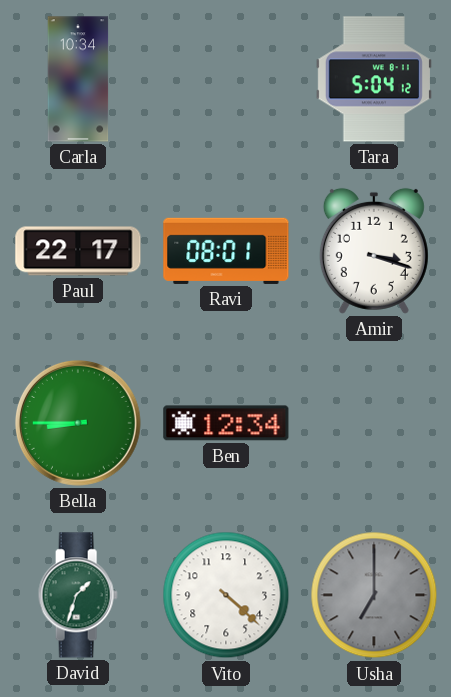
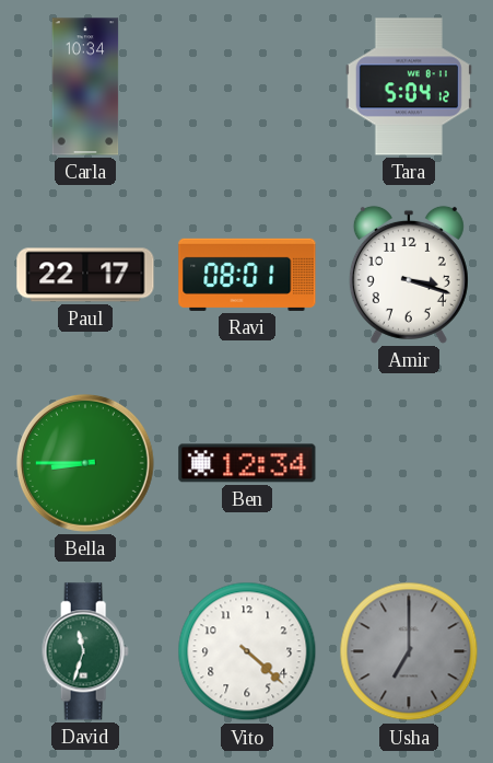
David: 1:33 -> 11:33
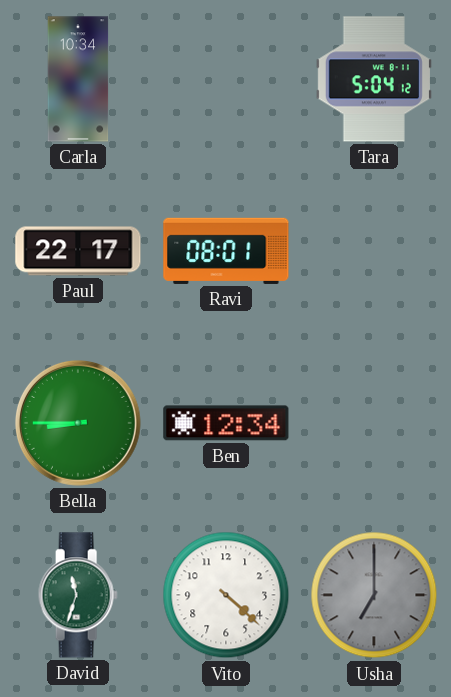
Amir: 3:18 -> none
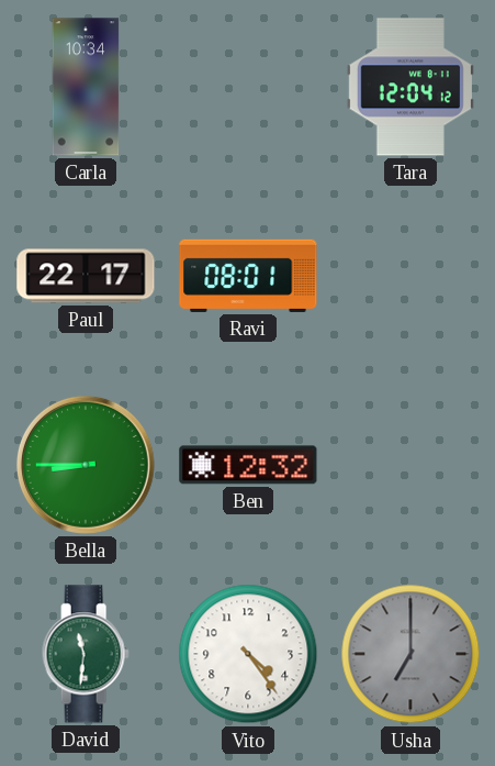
Tara: 5:04 -> 12:04
Ben: 12:34 -> 12:32
David: 11:33 -> 11:31
Vito: 4:22 -> 4:24
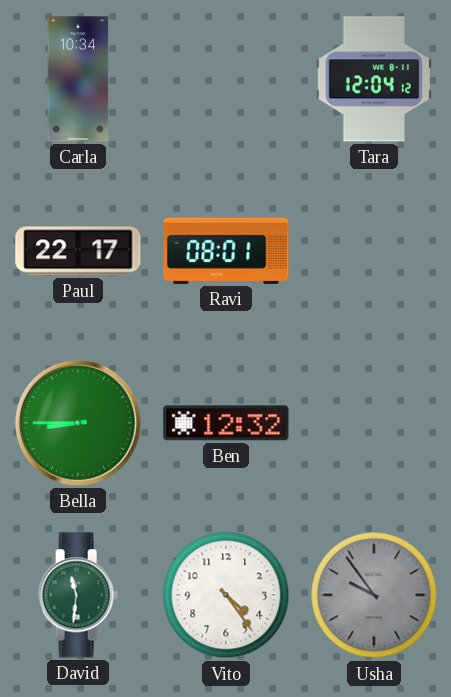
Usha: 7:00 -> 9:54
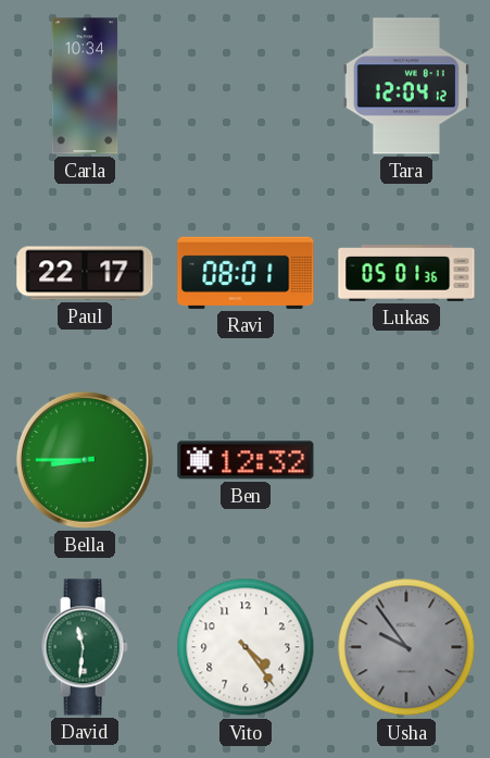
Lukas: none -> 05:01
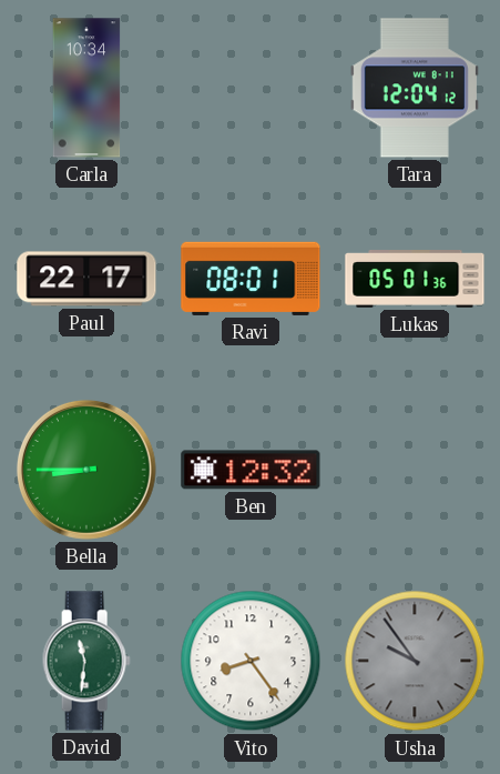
Vito: 4:24 -> 8:24
